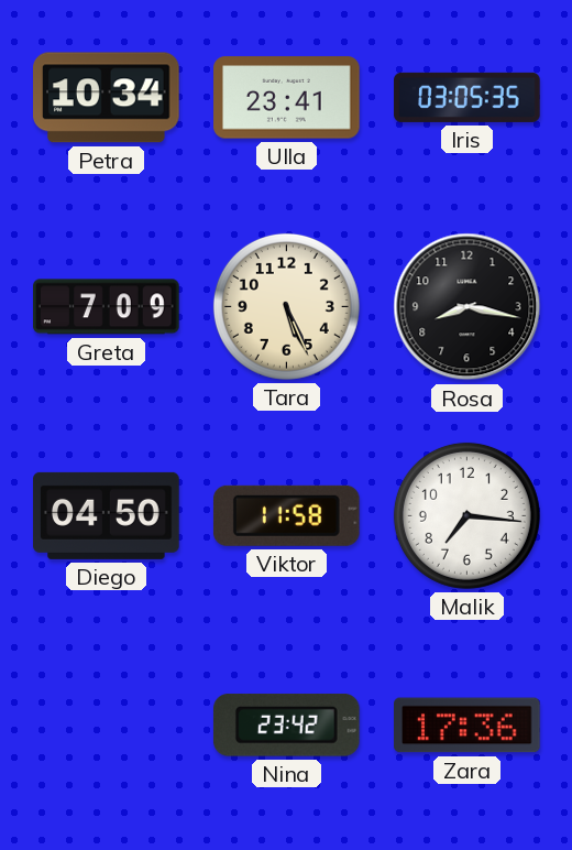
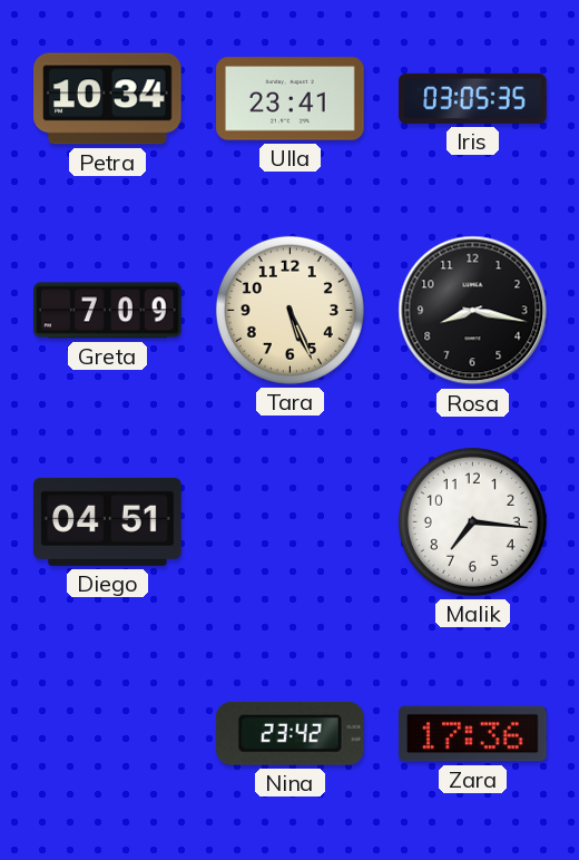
Diego: 04:50 -> 04:51
Viktor: 11:58 -> none
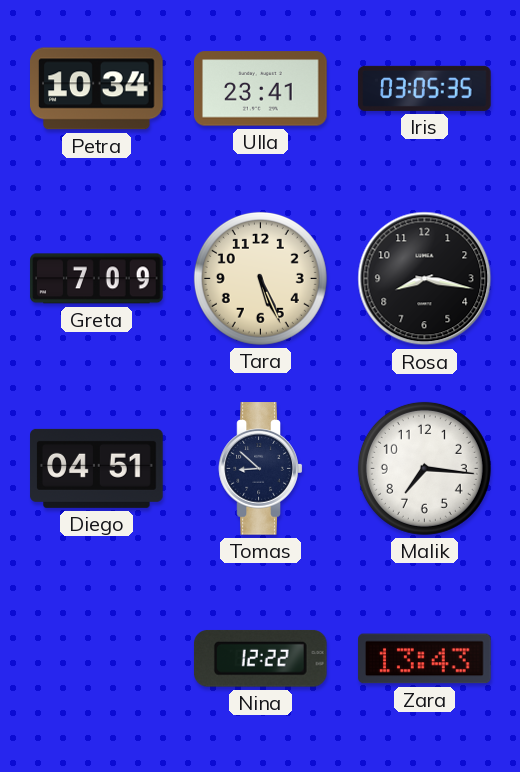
Tomas: none -> 8:52
Nina: 23:42 -> 12:22
Zara: 17:36 -> 13:43
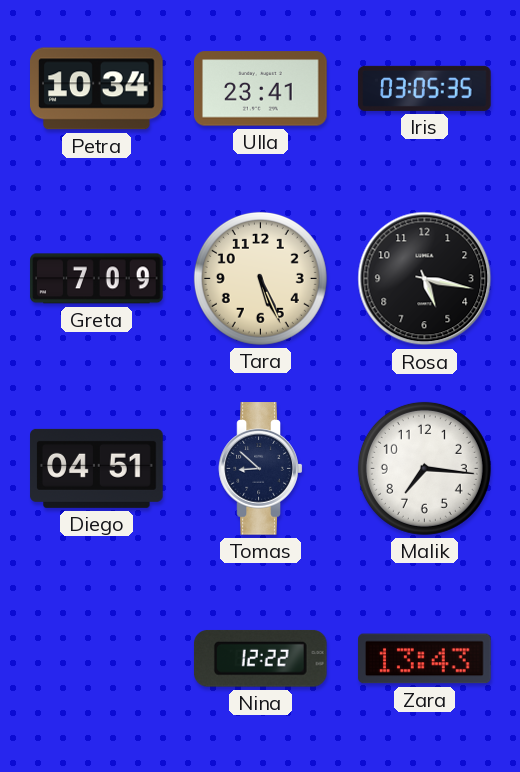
Rosa: 8:17 -> 5:17
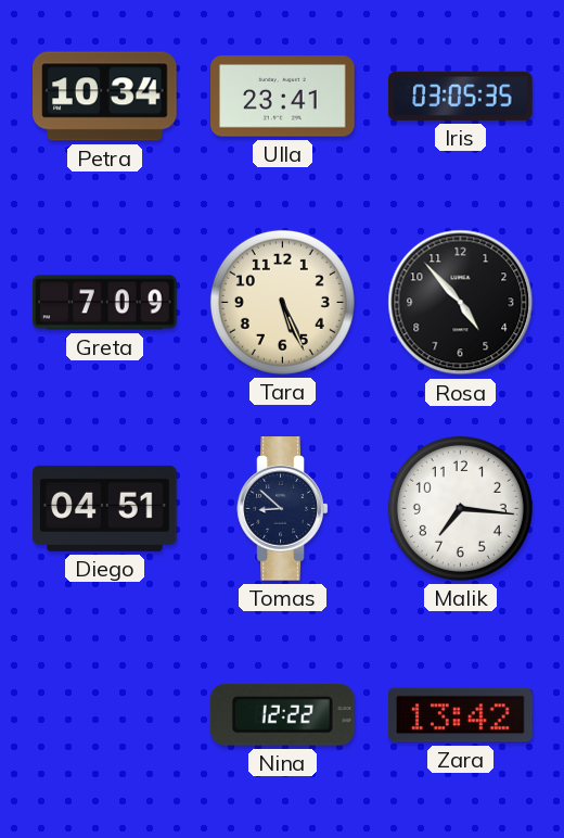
Rosa: 5:17 -> 4:53
Zara: 13:43 -> 13:42
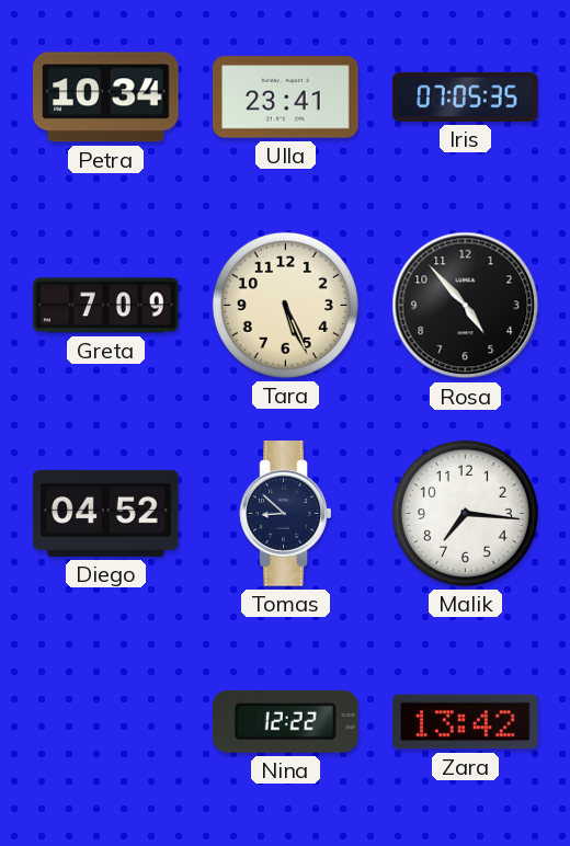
Iris: 03:05 -> 07:05
Diego: 04:51 -> 04:52
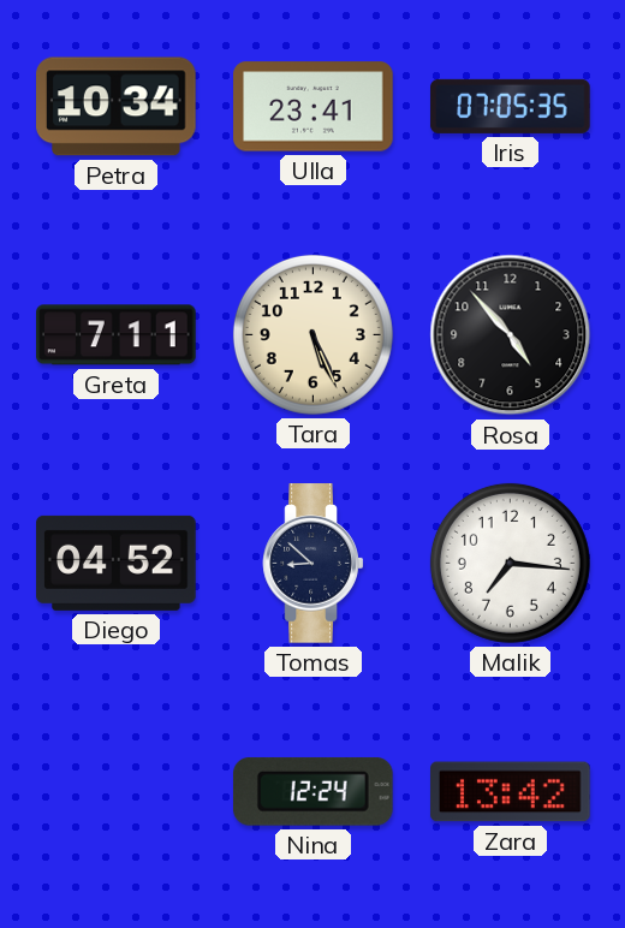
Greta: 7:09 -> 7:11
Nina: 12:22 -> 12:24
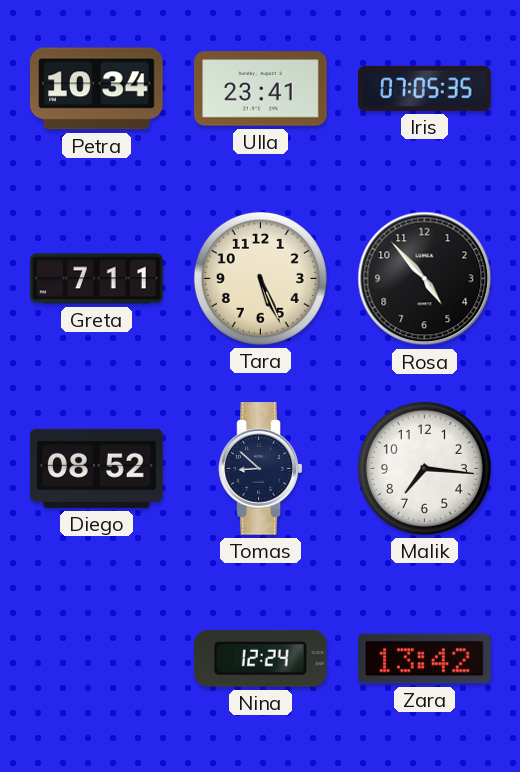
Diego: 04:52 -> 08:52
